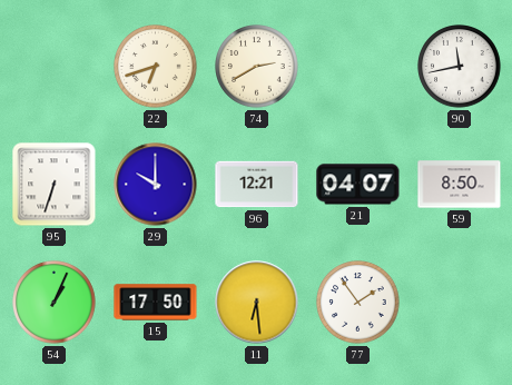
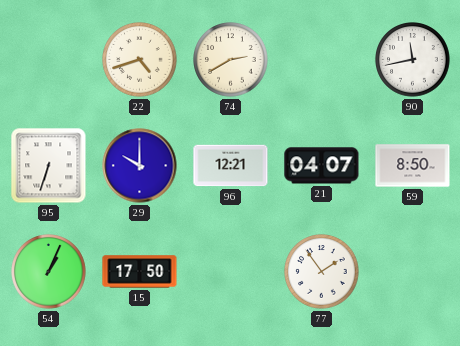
22: 6:42 -> 4:42
11: 6:29 -> none
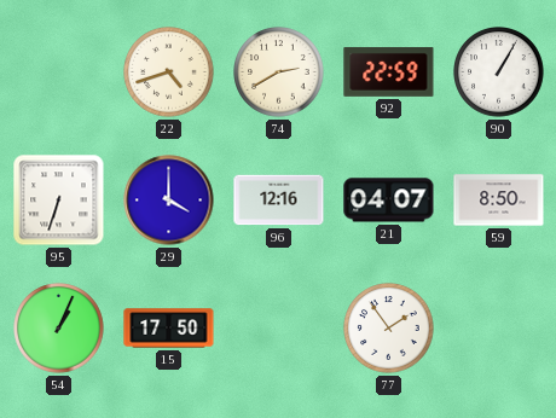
92: none -> 22:59
90: 11:43 -> 1:05
29: 10:00 -> 4:00
96: 12:21 -> 12:16
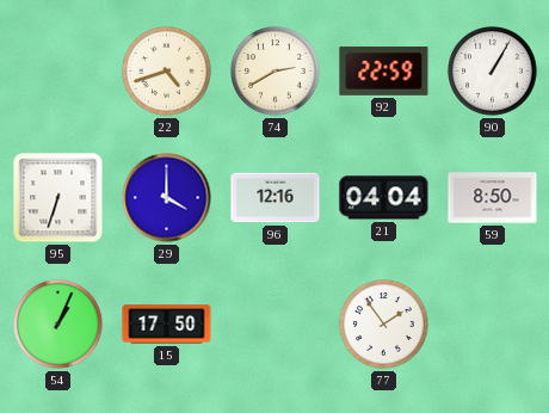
21: 04:07 -> 04:04
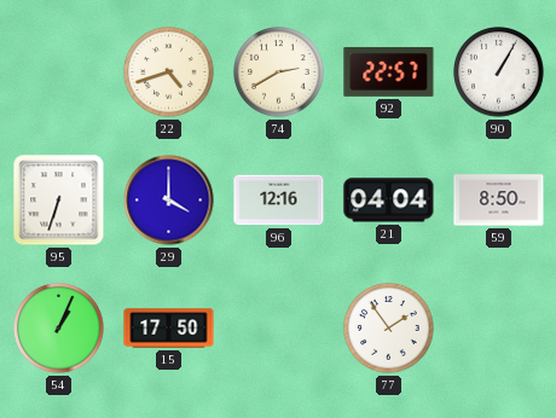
92: 22:59 -> 22:57
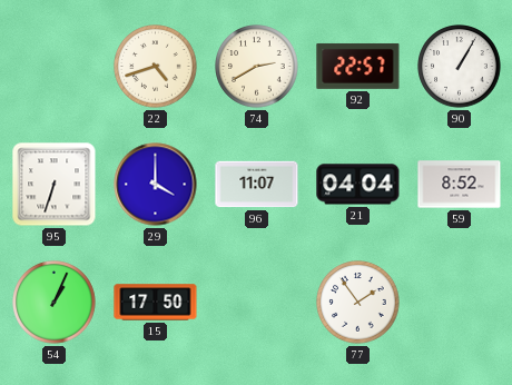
96: 12:16 -> 11:07
59: 8:50 -> 8:52
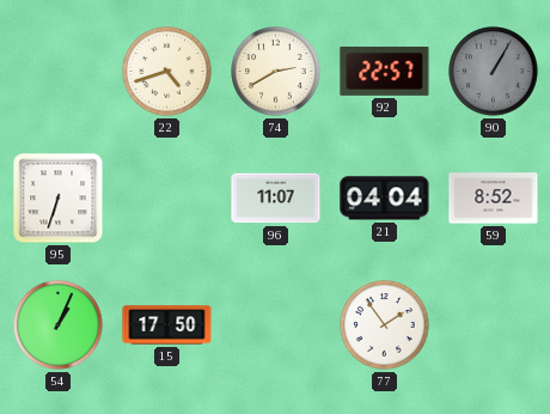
90 dial: white -> grey
29: 4:00 -> none
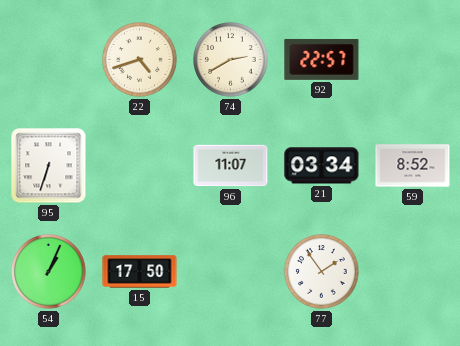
90: 1:05 -> none
21: 04:04 -> 03:34
